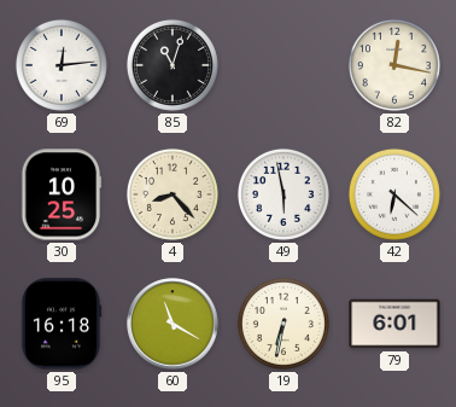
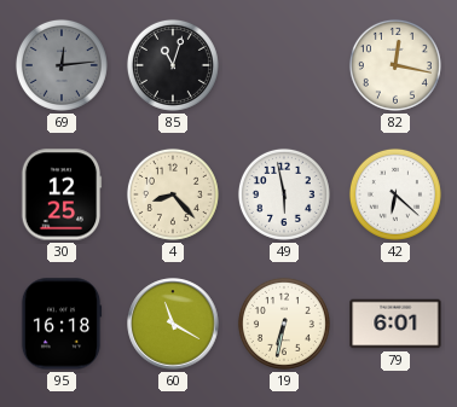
69 dial: white -> grey
30: 10:25 -> 12:25
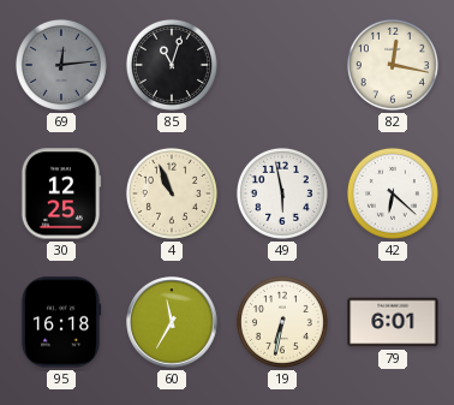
4: 8:23 -> 10:56
60: 11:20 -> 11:35
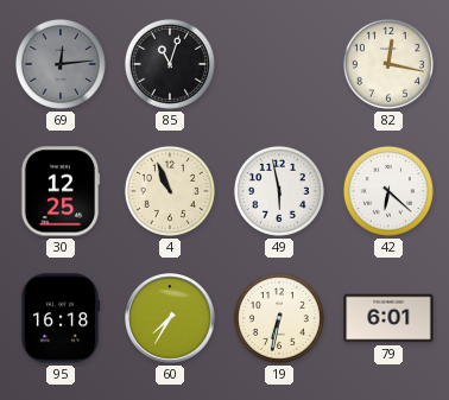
60: 11:35 -> 7:35
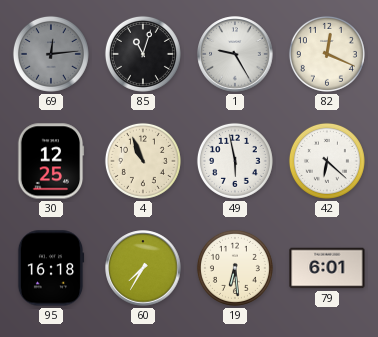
1: none -> 9:25
82: 12:17 -> 12:19
19: 6:32 -> 6:29
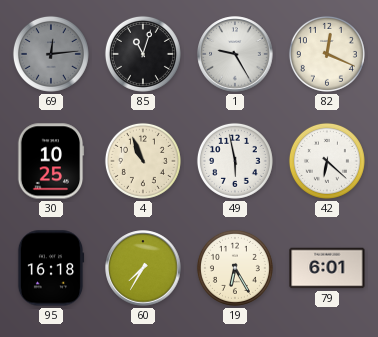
30: 12:25 -> 10:25
19: 6:29 -> 6:25
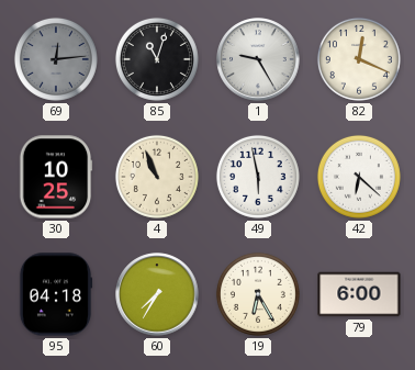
95: 16:18 -> 04:18
79: 6:01 -> 6:00
